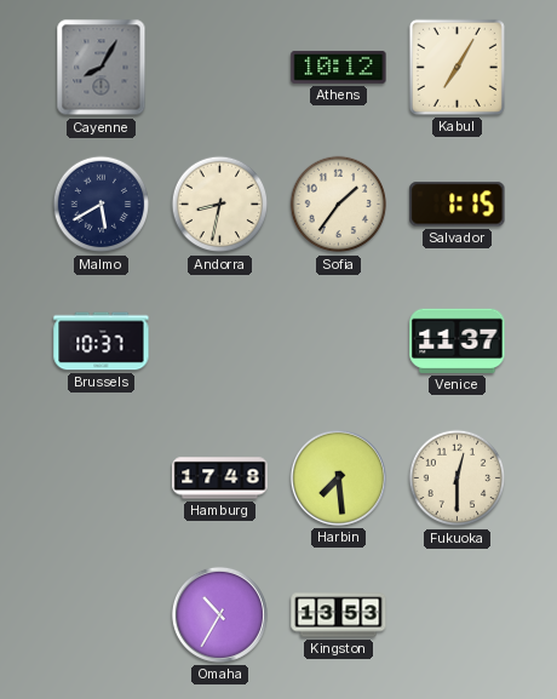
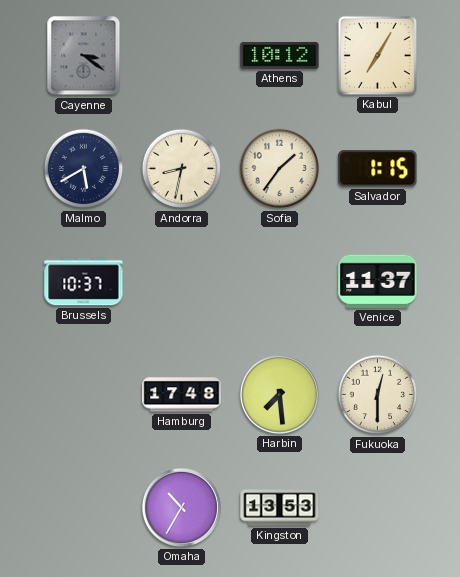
Cayenne: 8:05 -> 3:21
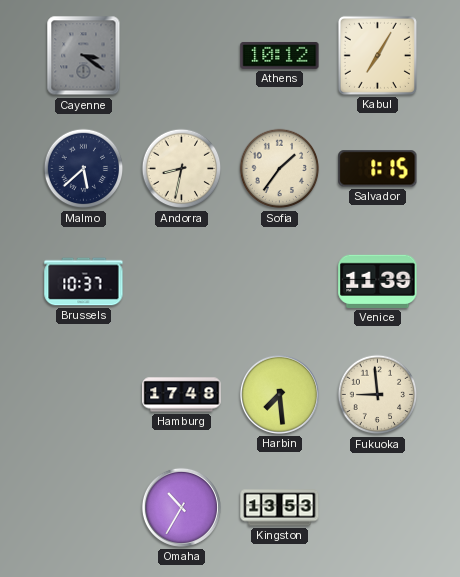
Malmo: 5:40 -> 5:38
Venice: 11:37 -> 11:39
Fukuoka: 12:30 -> 8:59
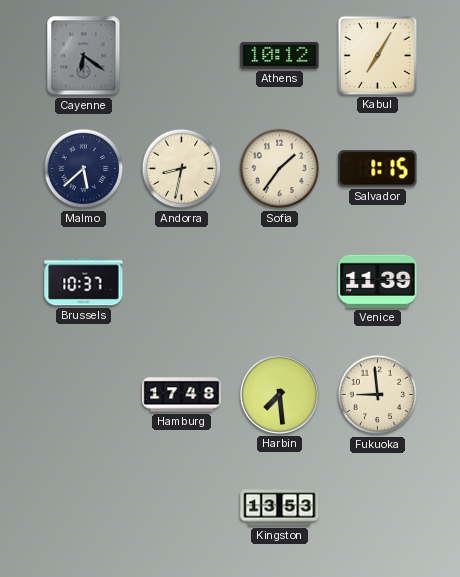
Cayenne: 3:21 -> 6:21
Omaha: 10:35 -> none
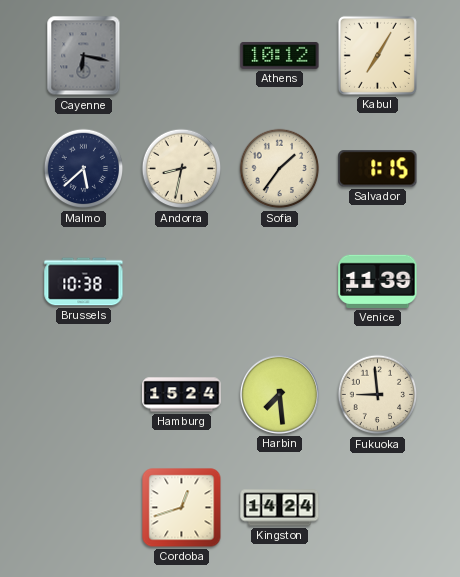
Cayenne: 6:21 -> 6:17
Brussels: 10:37 -> 10:38
Hamburg: 17:48 -> 15:24
Cordoba: none -> 12:42
Kingston: 13:53 -> 14:24
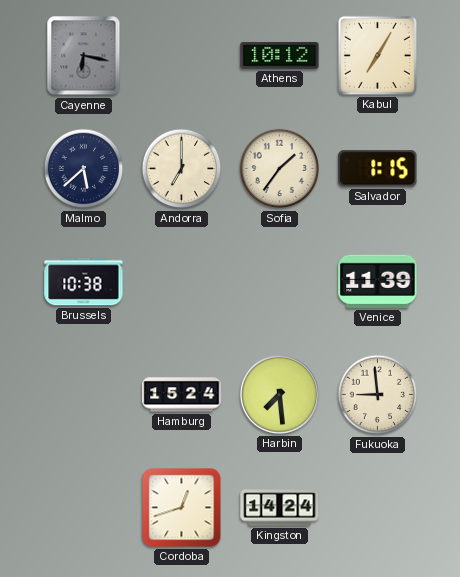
Andorra: 8:32 -> 7:00
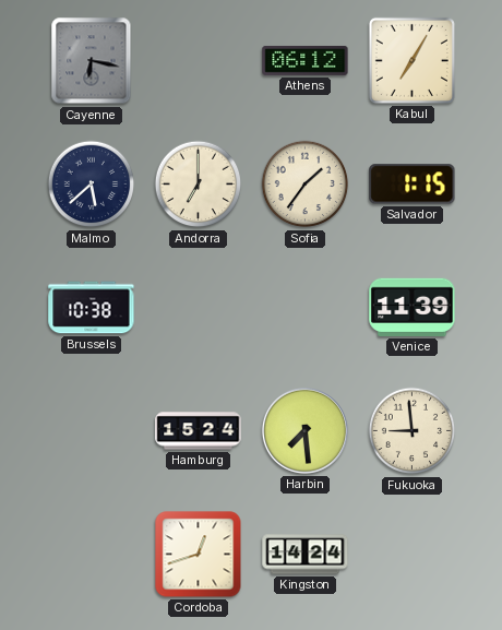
Athens: 10:12 -> 06:12
